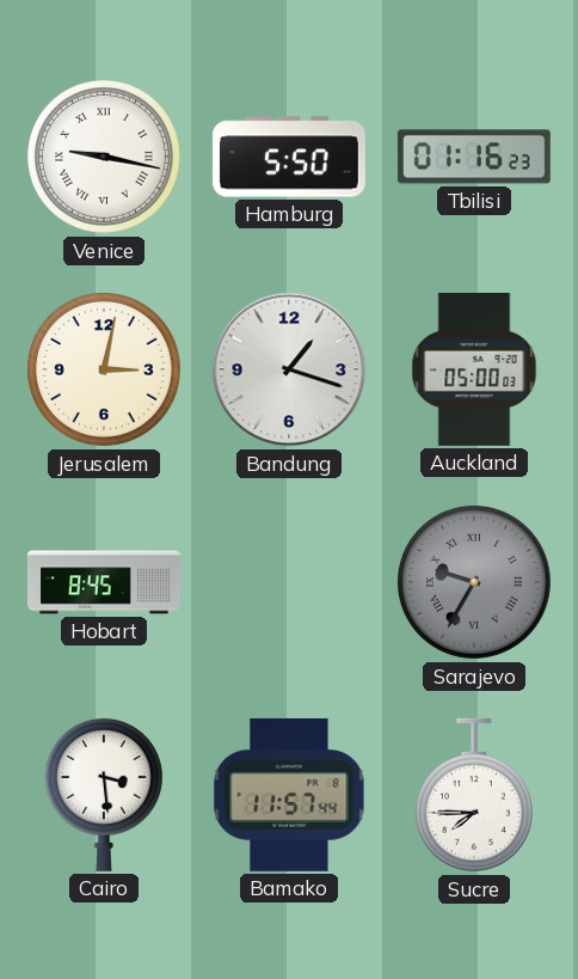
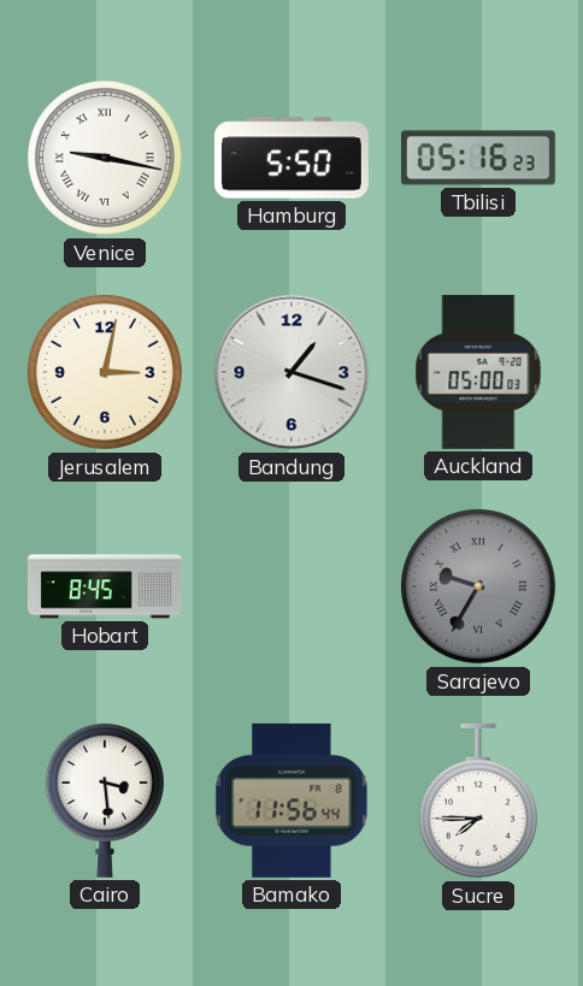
Tbilisi: 01:16 -> 05:16
Bamako: 11:57 -> 11:56
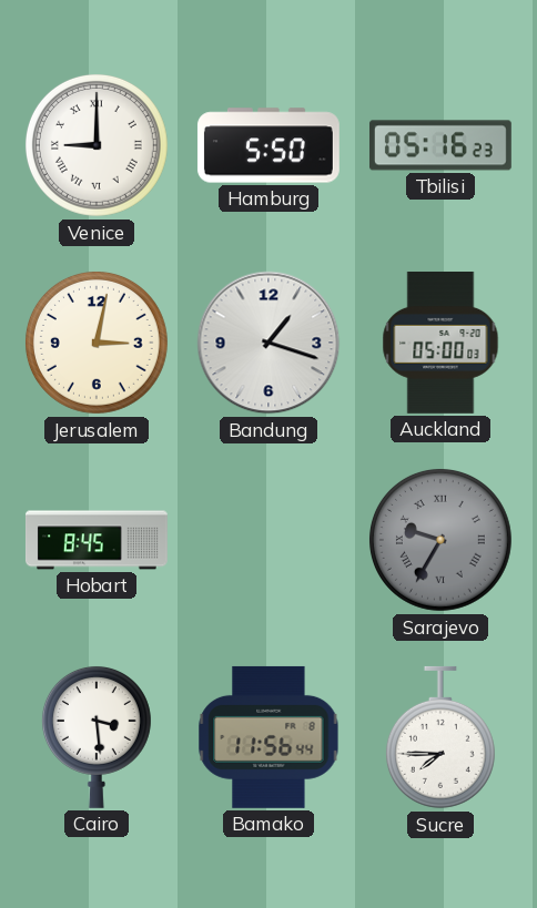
Venice: 9:17 -> 9:00
